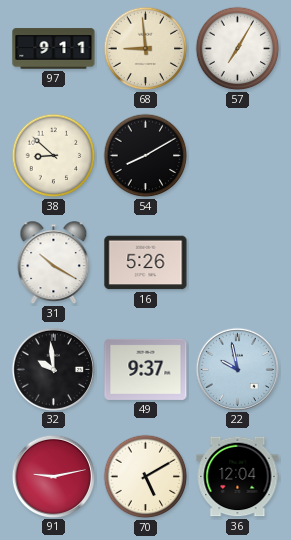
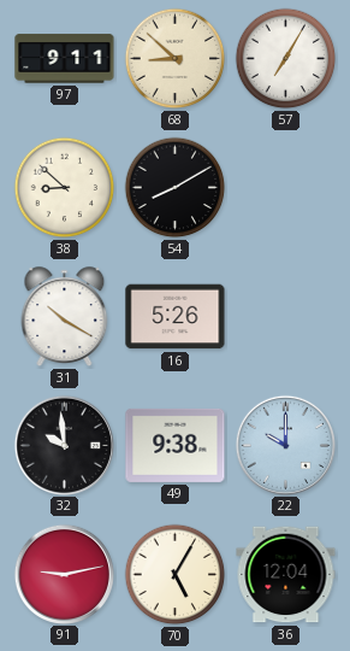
68: 8:59 -> 8:52
49: 9:37 -> 9:38
22: 9:58 -> 10:00
70: 5:10 -> 5:05
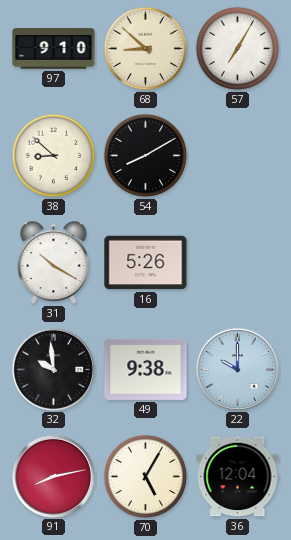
97: 9:11 -> 9:10
91: 9:13 -> 8:13
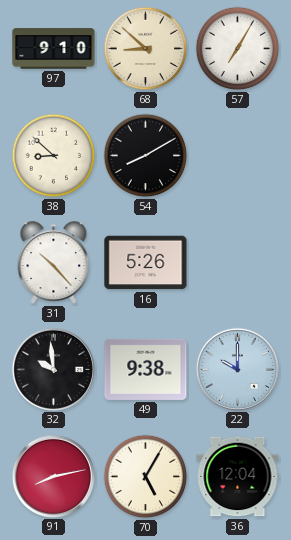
31: 10:20 -> 10:23
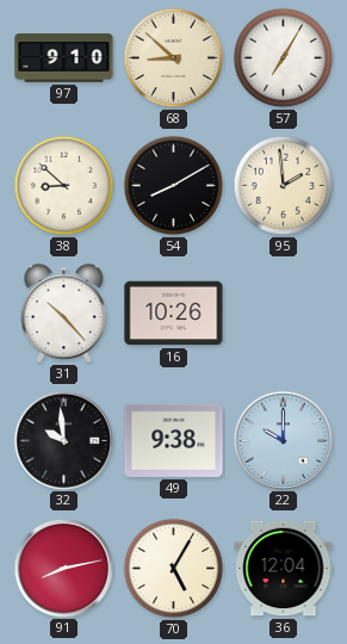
95: none -> 1:59
16: 5:26 -> 10:26
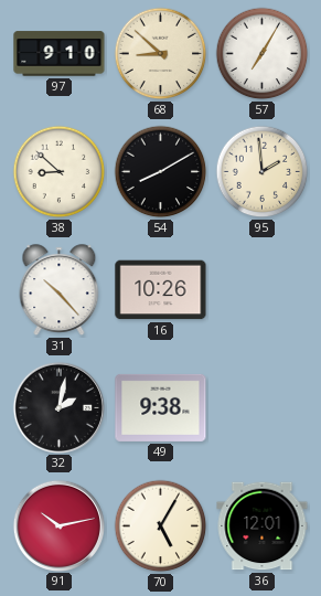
32: 9:59 -> 2:02
22: 10:00 -> none
91: 8:13 -> 10:13
36: 12:04 -> 12:01
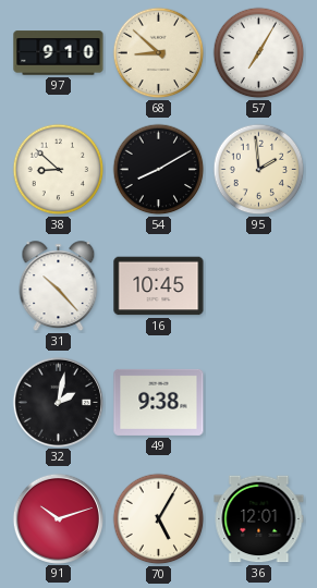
16: 10:26 -> 10:45
91: 10:13 -> 10:12
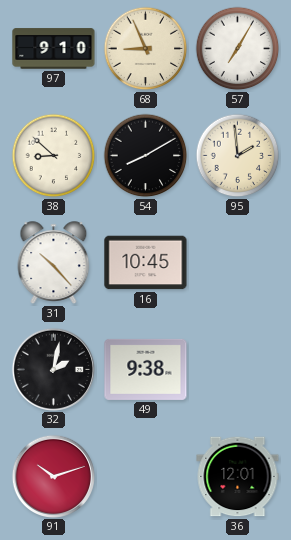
68: 8:52 -> 8:56
70: 5:05 -> none
